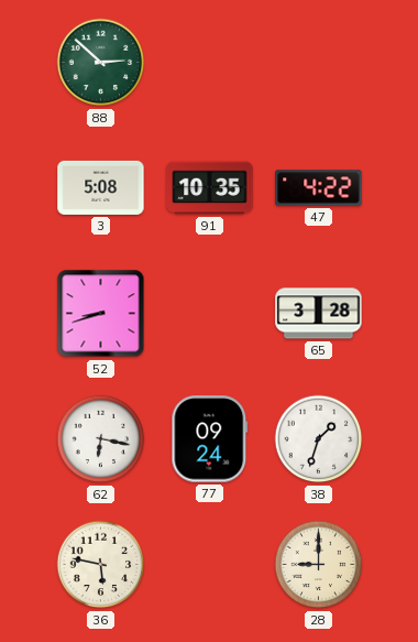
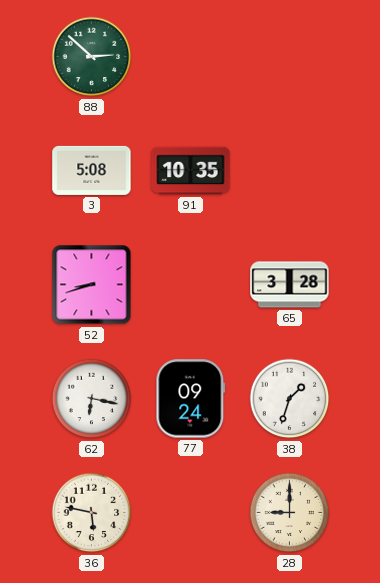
47: 4:22 -> none
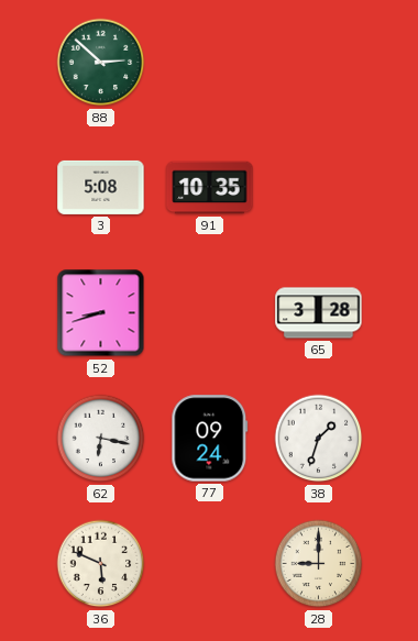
36: 5:47 -> 5:49
